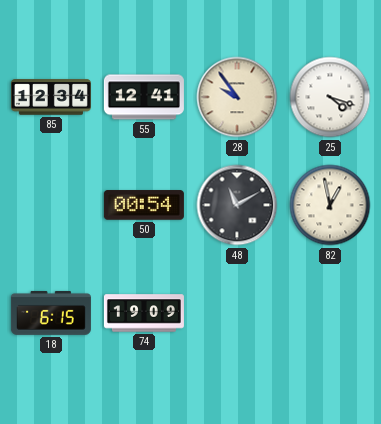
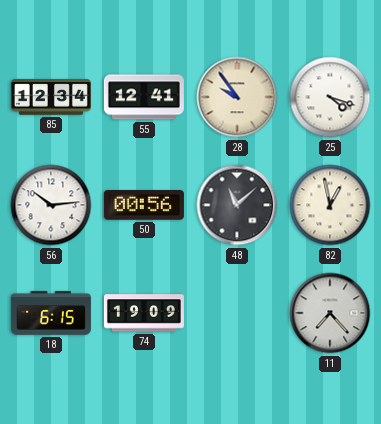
56: none -> 10:14
50: 00:54 -> 00:56
48: 11:10 -> 11:08
11: none -> 7:23
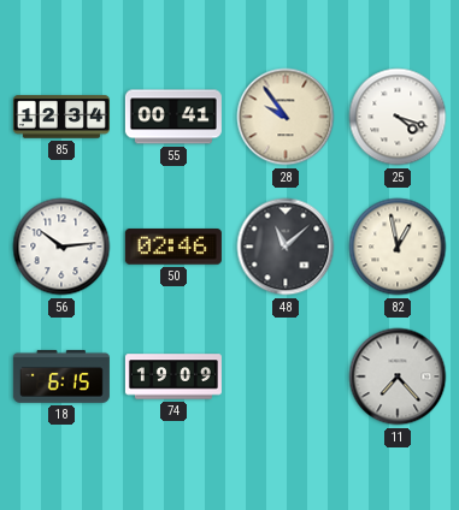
55: 12:41 -> 00:41
50: 00:56 -> 02:46
